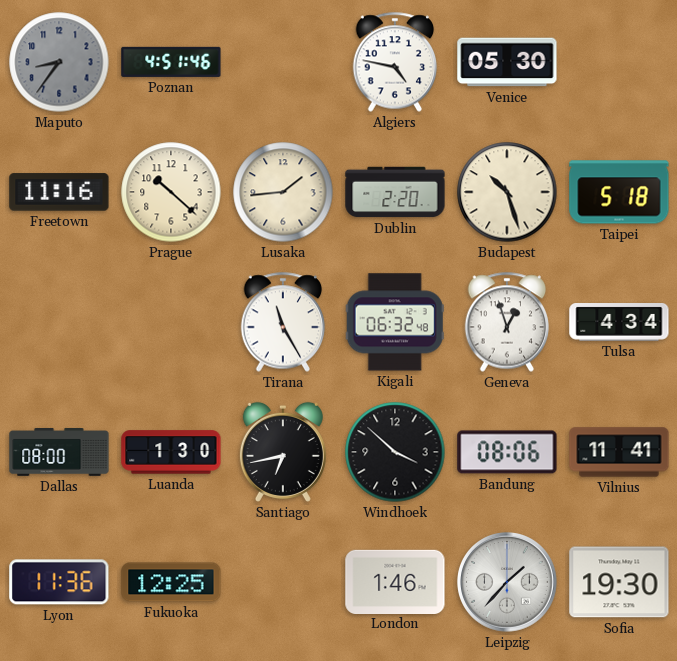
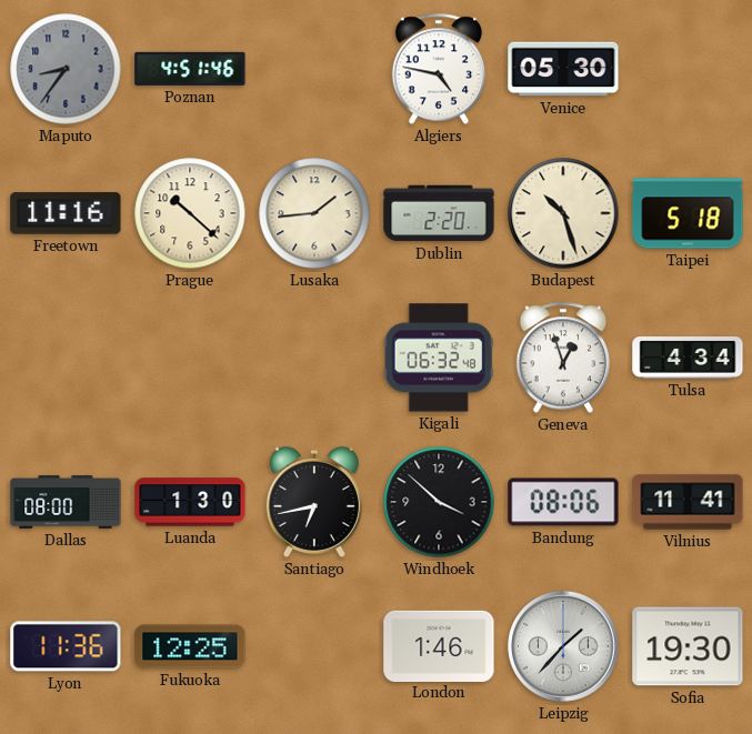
Tirana: 11:25 -> none
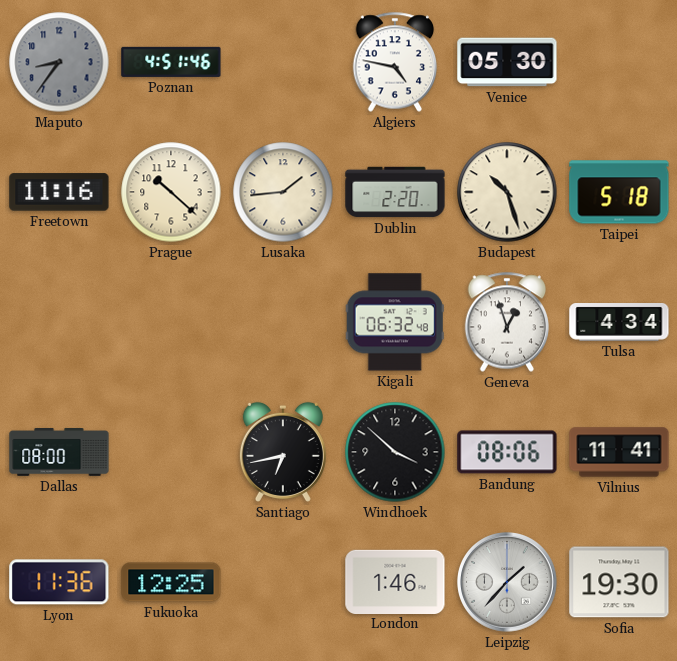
Luanda: 1:30 -> none
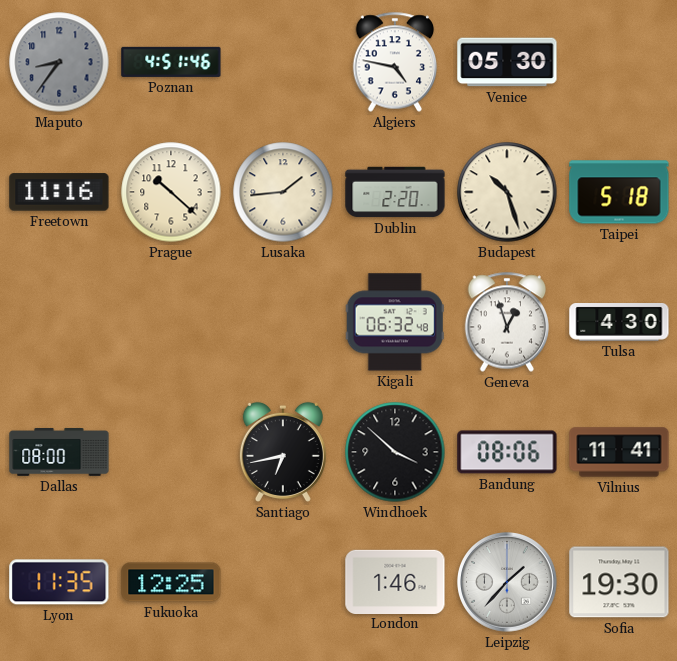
Tulsa: 4:34 -> 4:30
Lyon: 11:36 -> 11:35
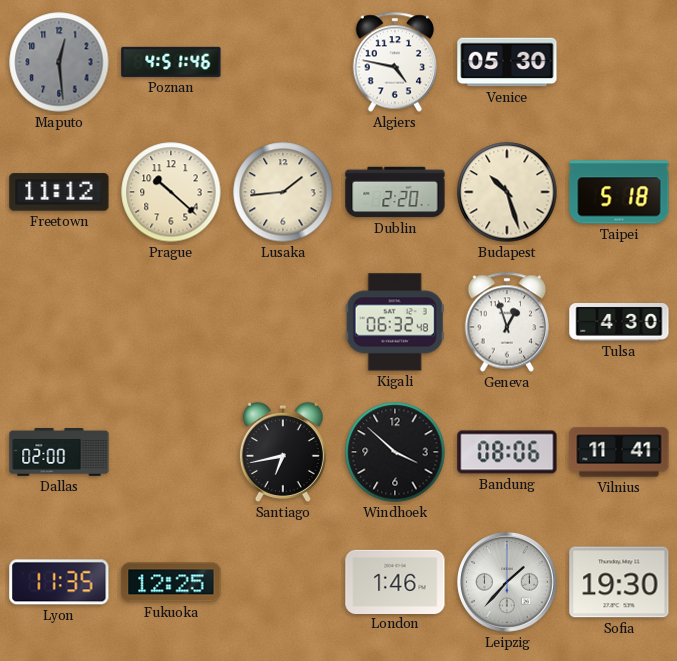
Maputo: 8:36 -> 12:29
Freetown: 11:16 -> 11:12
Dallas: 08:00 -> 02:00
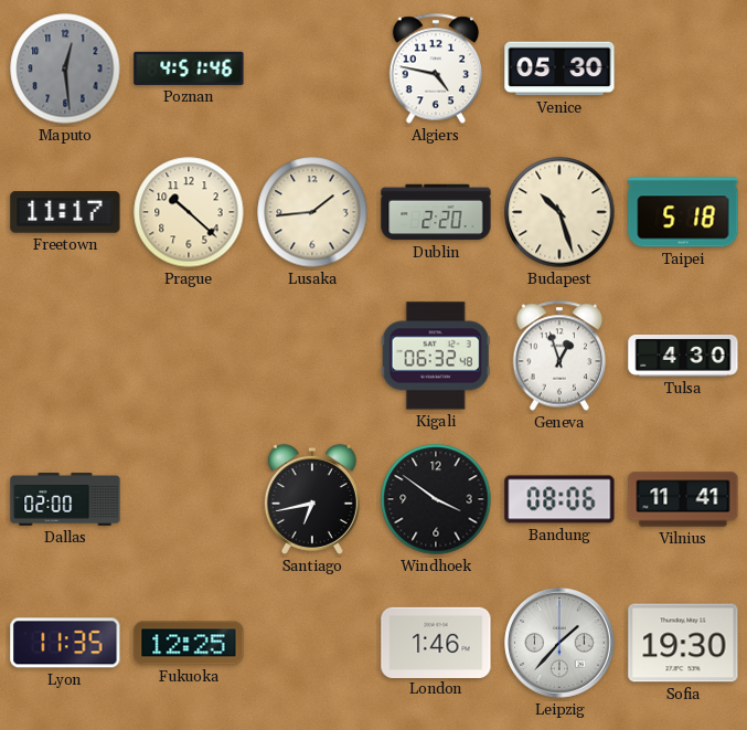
Freetown: 11:12 -> 11:17
Windhoek: 3:52 -> 3:51
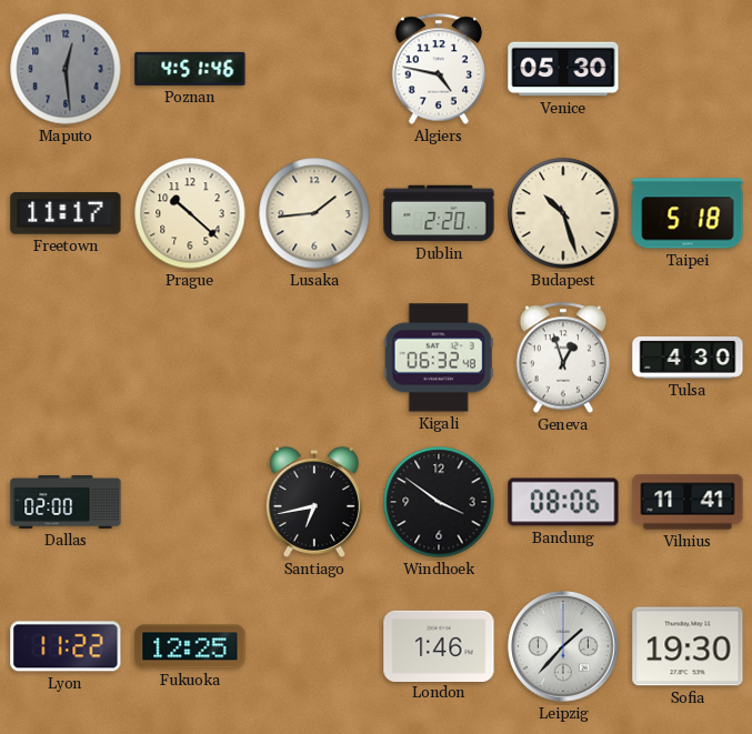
Lyon: 11:35 -> 11:22
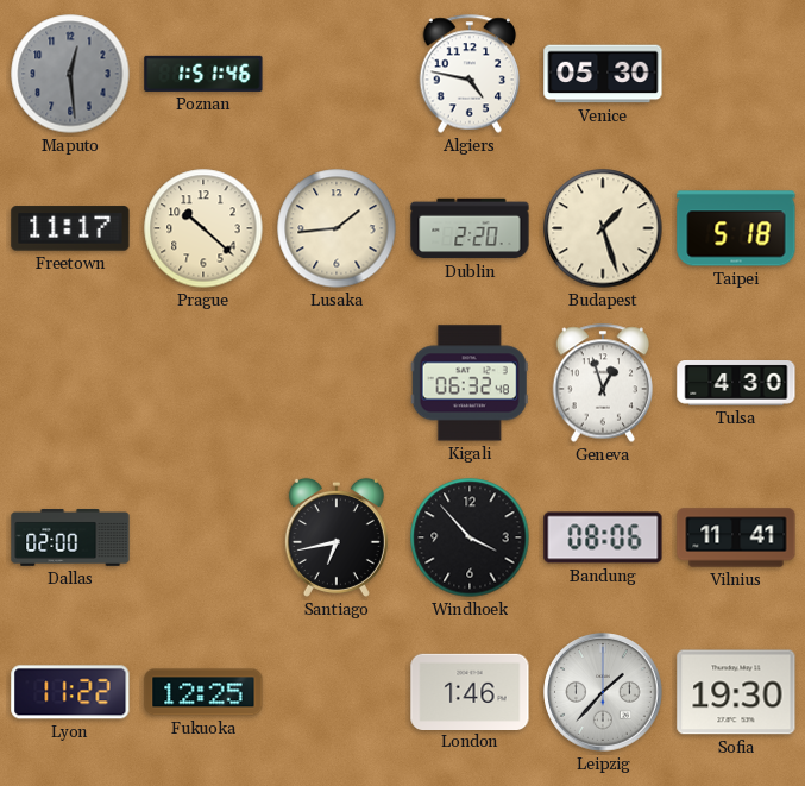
Poznan: 4:51 -> 1:51
Budapest: 10:27 -> 1:27
Windhoek: 3:51 -> 3:53
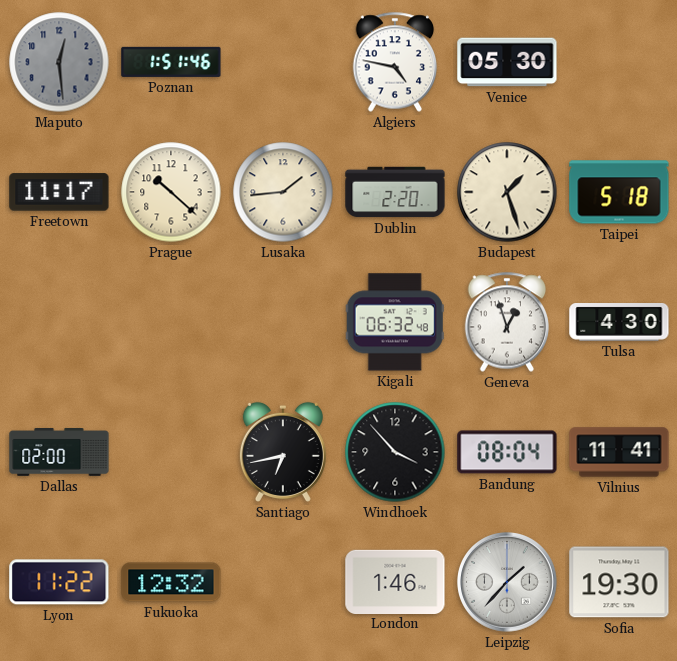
Bandung: 08:06 -> 08:04
Fukuoka: 12:25 -> 12:32
